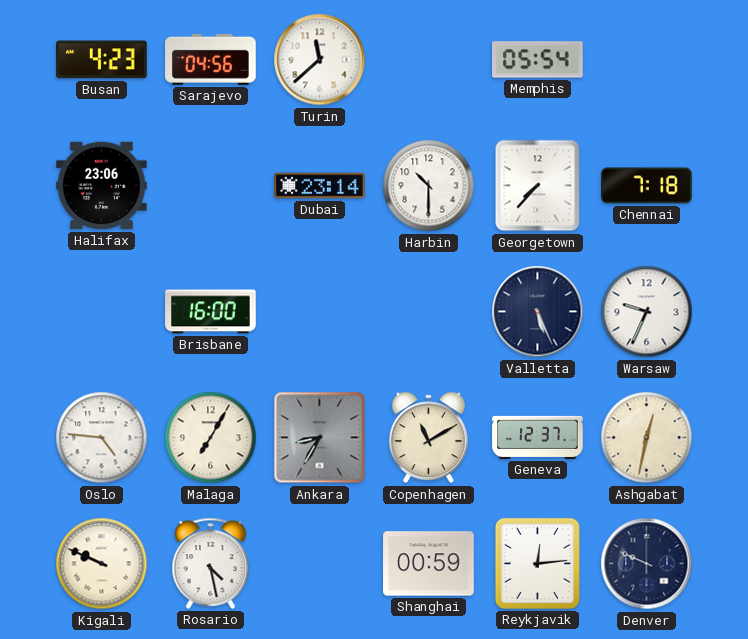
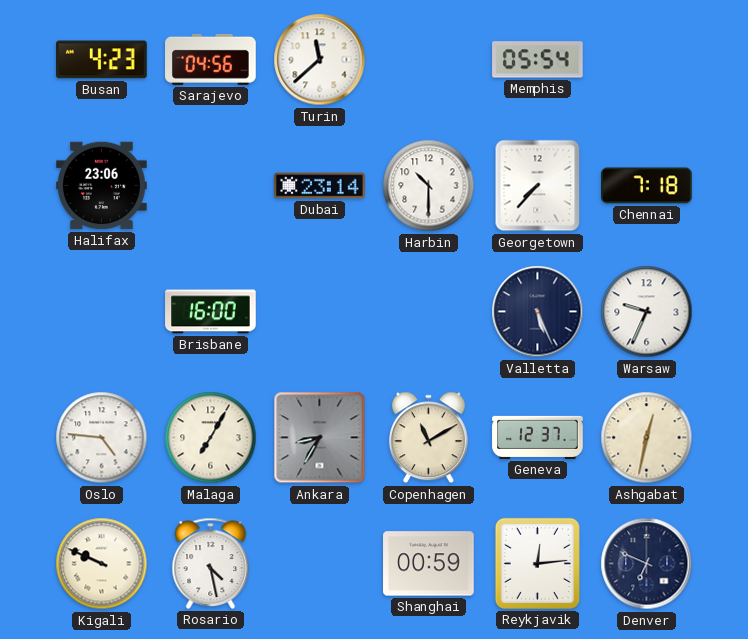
Denver: 9:49 -> 6:49
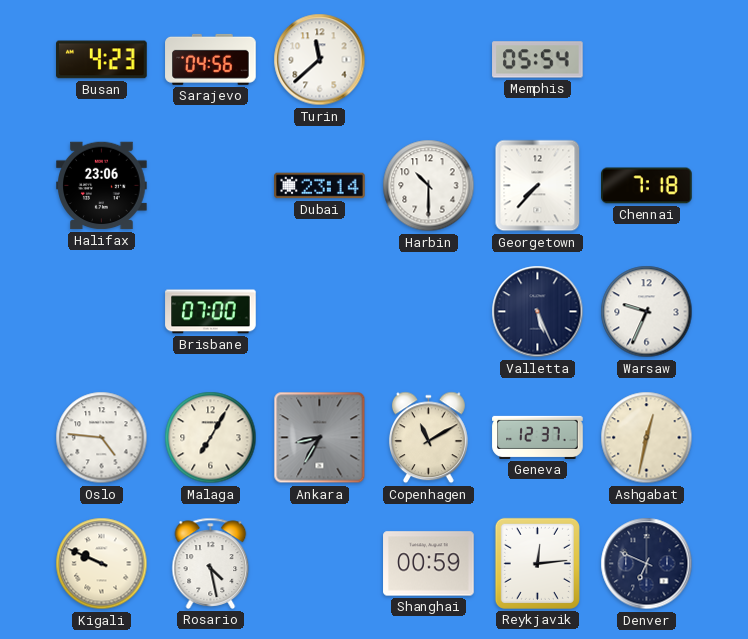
Brisbane: 16:00 -> 07:00
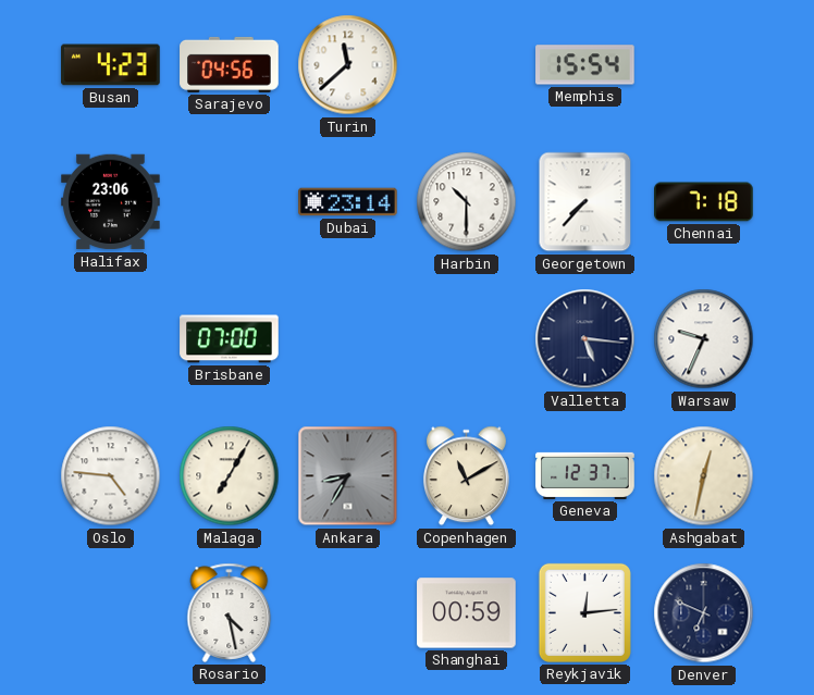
Memphis: 05:54 -> 15:54
Valletta: 5:26 -> 5:16
Kigali: 9:49 -> none
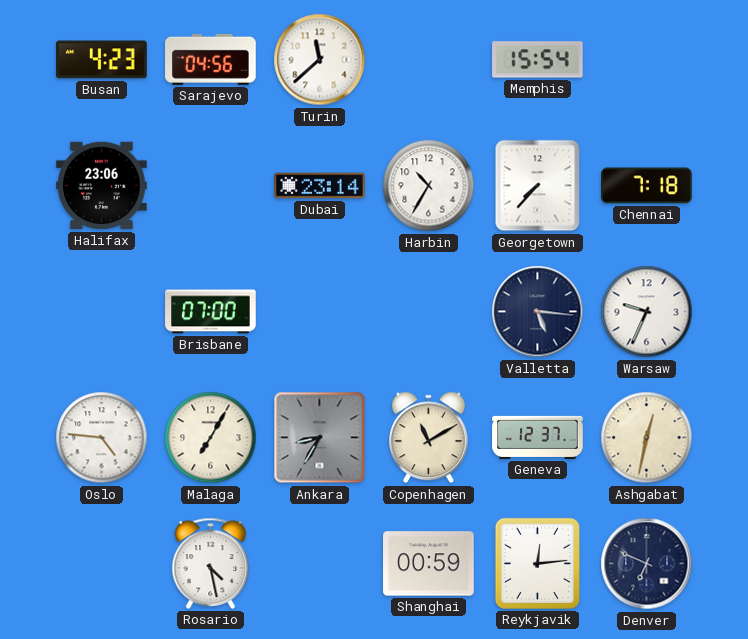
Harbin: 10:30 -> 10:35
